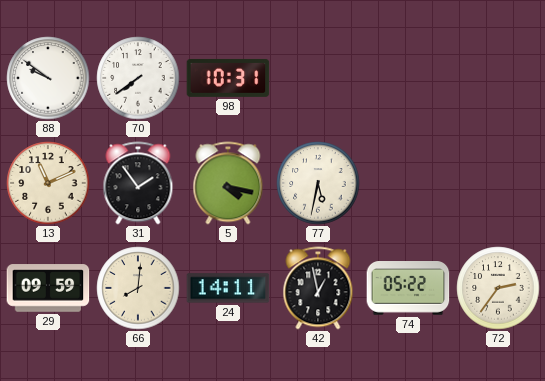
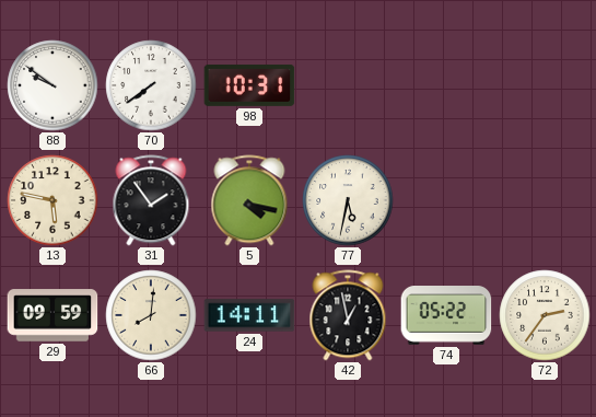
13: 11:11 -> 5:47
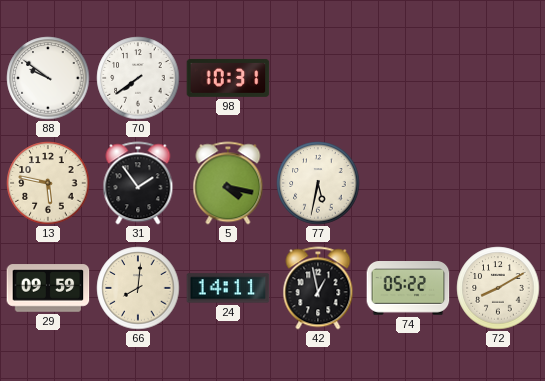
72: 2:36 -> 8:10
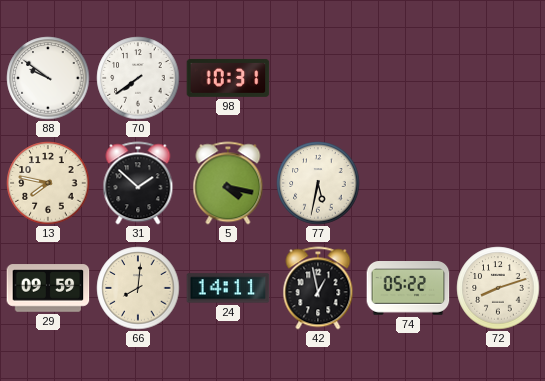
13: 5:47 -> 7:47
31: 1:54 -> 1:52
72: 8:10 -> 8:12
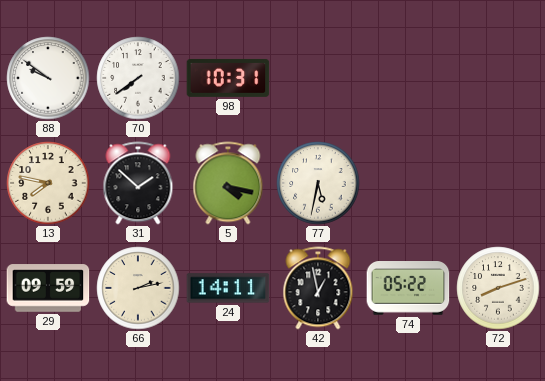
66: 8:01 -> 2:13
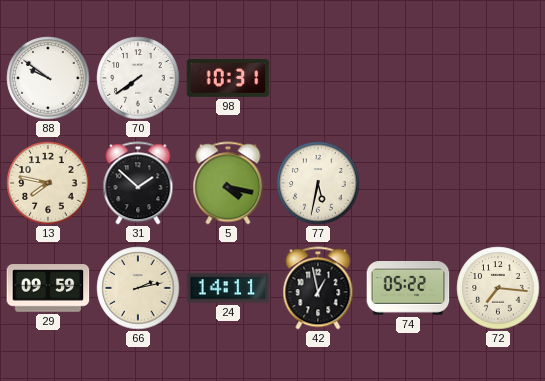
72: 8:12 -> 7:16
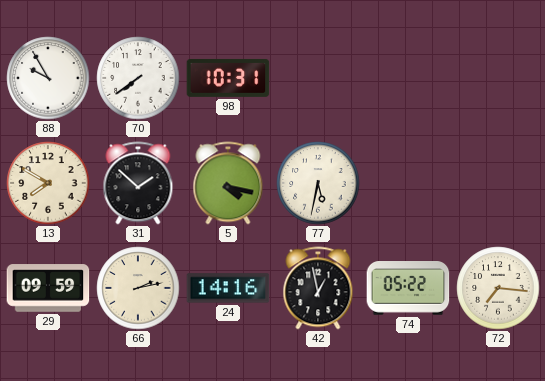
88: 9:51 -> 9:55
13: 7:47 -> 7:50
24: 14:11 -> 14:16
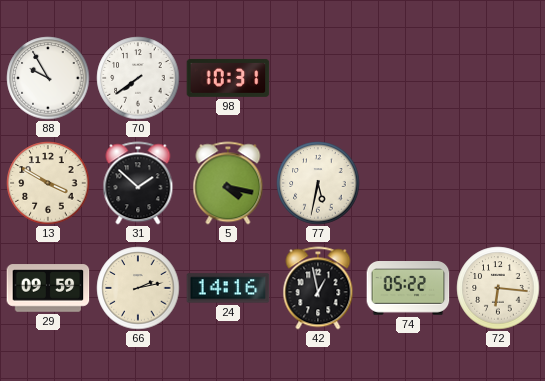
13: 7:50 -> 3:50
72: 7:16 -> 6:16
